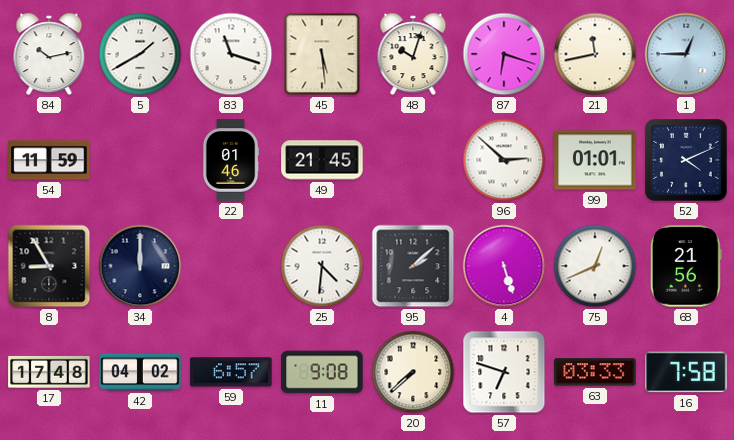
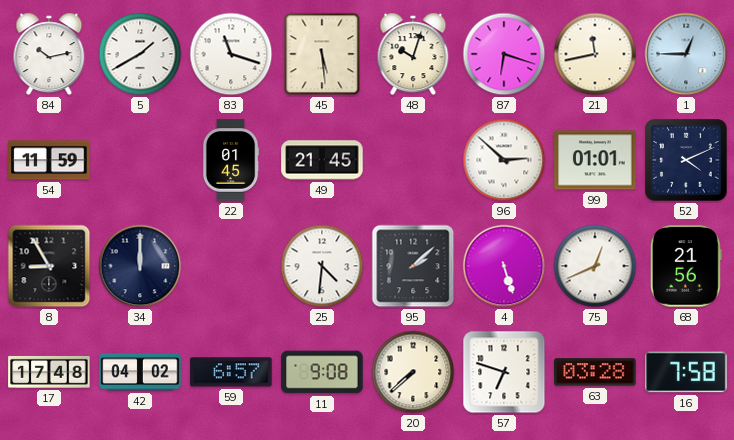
22: 01:46 -> 01:45
63: 03:33 -> 03:28
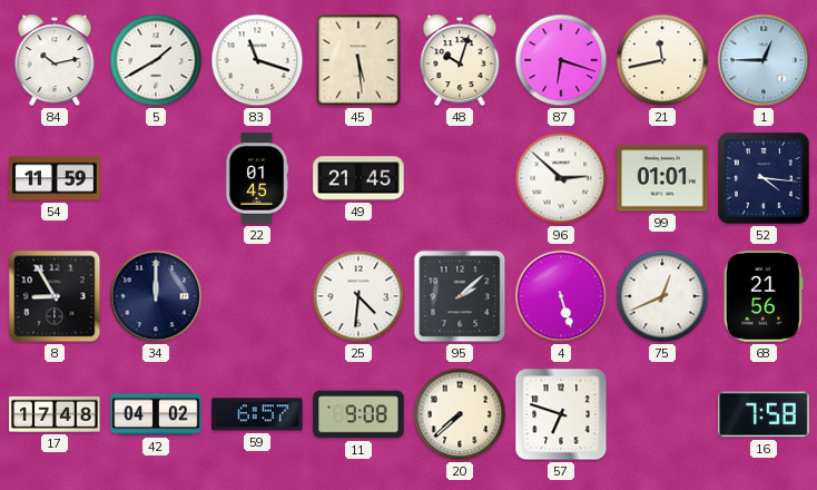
52: 4:11 -> 4:16
63: 03:28 -> none
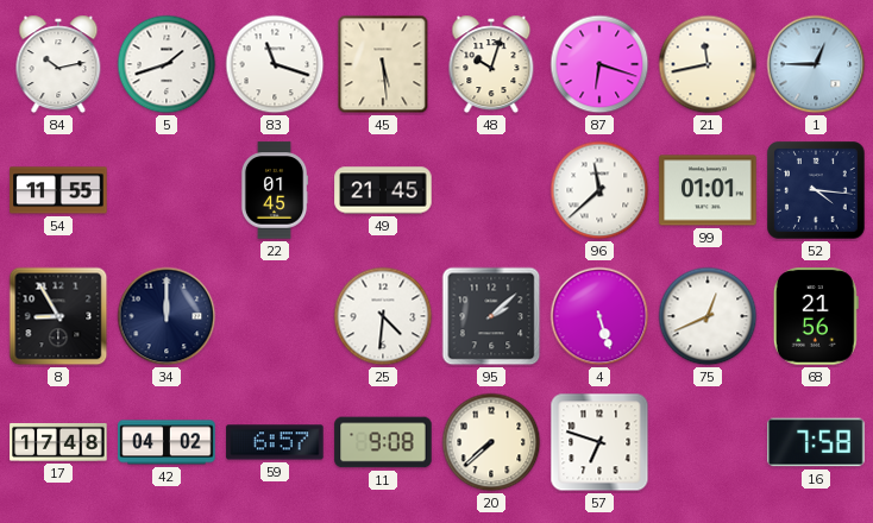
5: 1:40 -> 1:42
54: 11:59 -> 11:55
96: 2:52 -> 11:38
